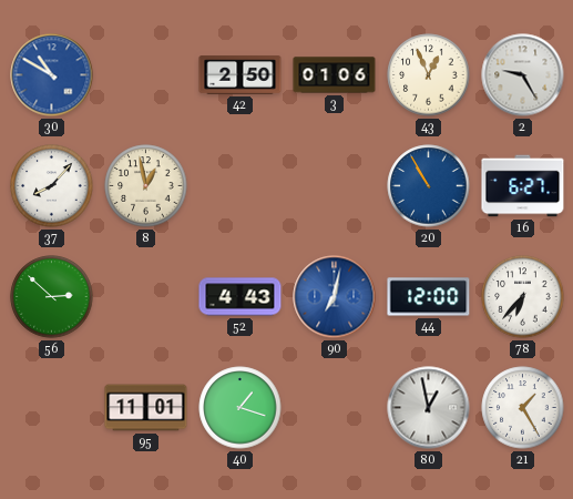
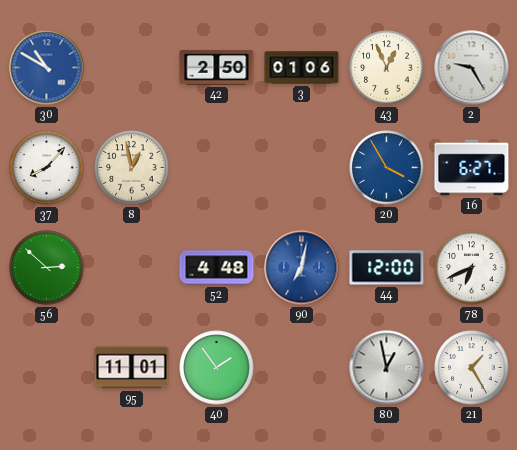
20: 10:55 -> 3:55
52: 4:43 -> 4:48
78: 6:37 -> 6:41
40: 1:18 -> 1:54
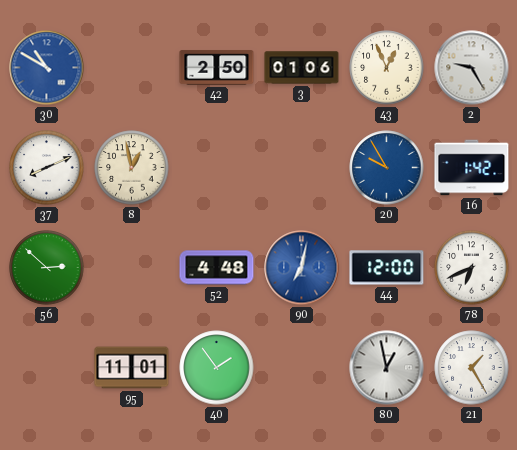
37: 8:07 -> 8:11
20: 3:55 -> 9:55
16: 6:27 -> 1:42
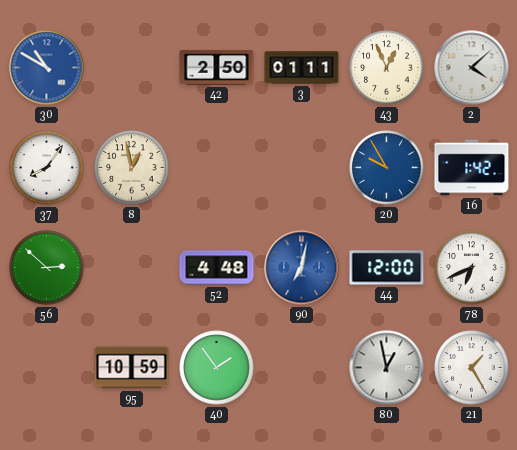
3: 01:06 -> 01:11
2: 9:25 -> 4:08
37: 8:11 -> 8:06
95: 11:01 -> 10:59
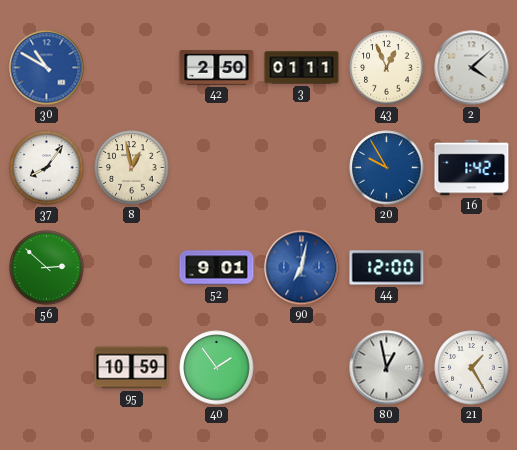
52: 4:48 -> 9:01
78: 6:41 -> none
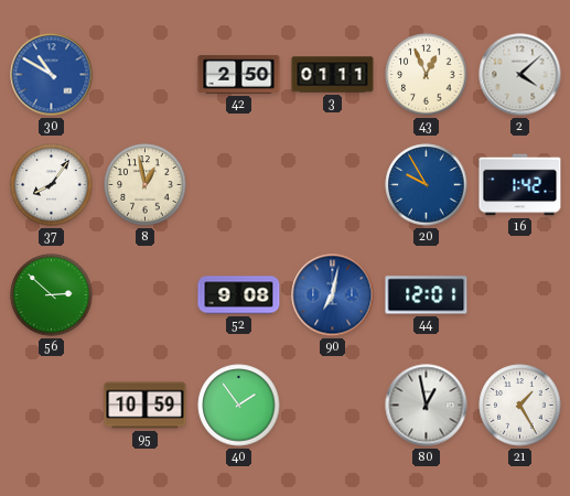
52: 9:01 -> 9:08
44: 12:00 -> 12:01
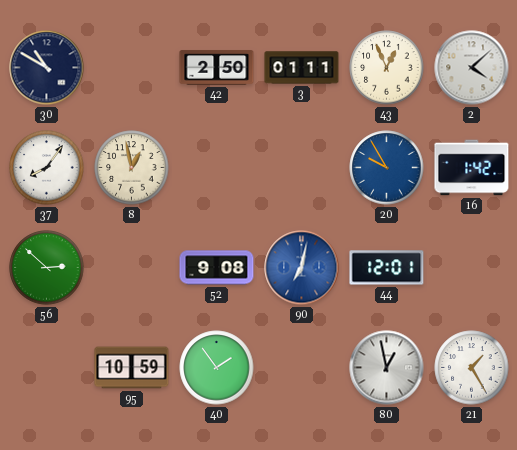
30 dial: blue -> navy
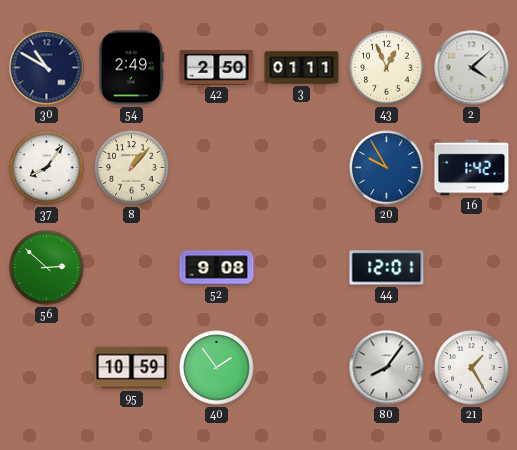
54: none -> 2:49
8: 12:58 -> 1:07
90: 7:02 -> none
80: 12:58 -> 8:06
